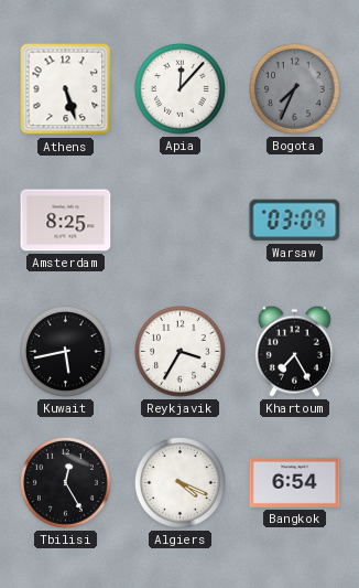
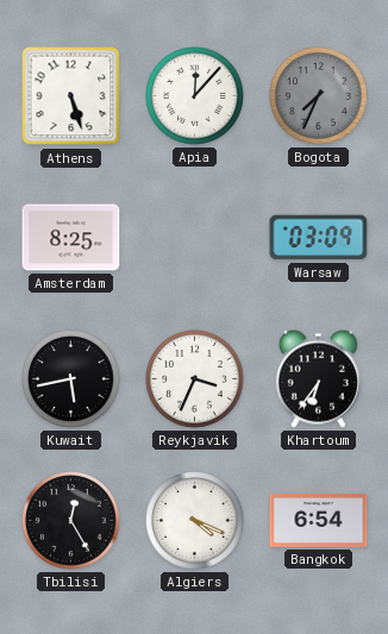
Reykjavik: 3:35 -> 3:34
Khartoum: 7:25 -> 6:36
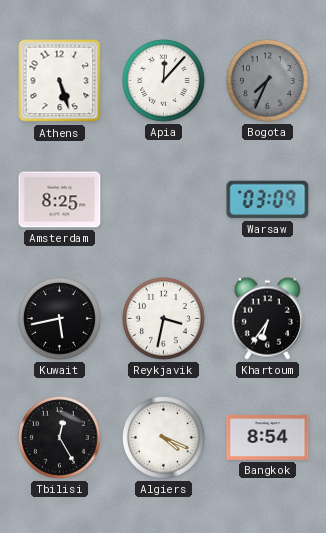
Reykjavik: 3:34 -> 3:32
Bangkok: 6:54 -> 8:54
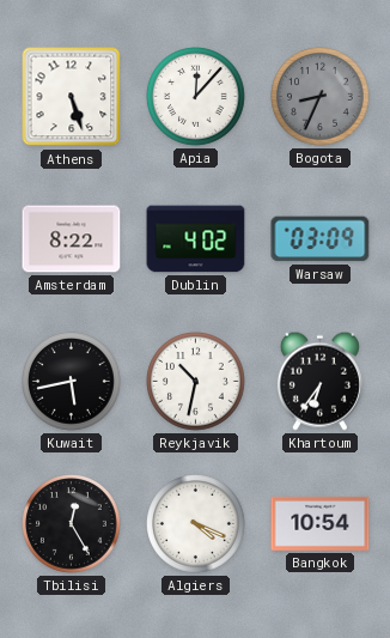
Bogota: 7:34 -> 8:34
Amsterdam: 8:25 -> 8:22
Dublin: none -> 4:02
Reykjavik: 3:32 -> 10:32
Bangkok: 8:54 -> 10:54
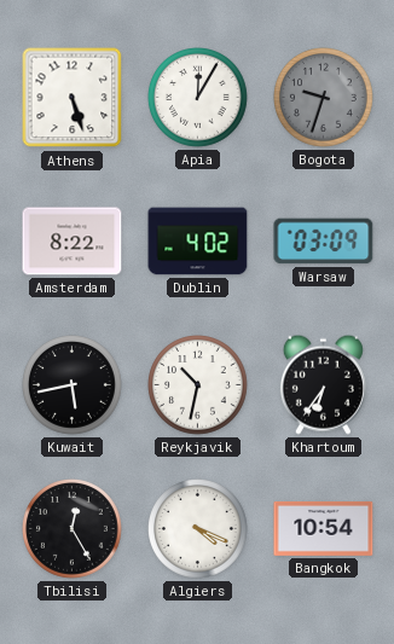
Apia: 12:07 -> 12:05
Bogota: 8:34 -> 9:33
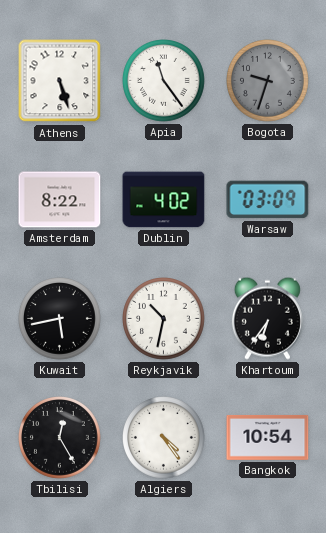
Apia: 12:05 -> 11:24
Algiers: 4:19 -> 4:24
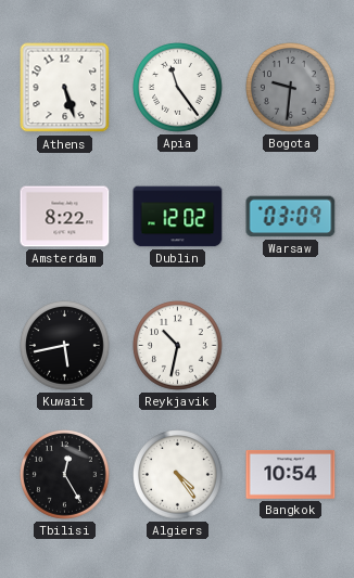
Bogota: 9:33 -> 9:31
Dublin: 4:02 -> 12:02
Khartoum: 6:36 -> none
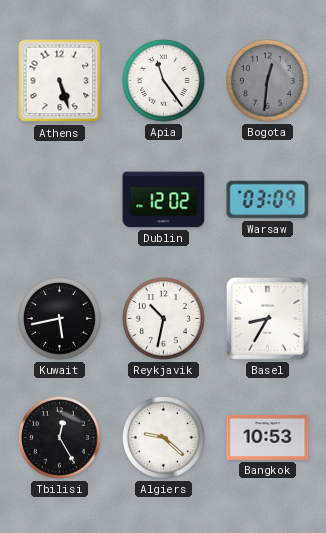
Bogota: 9:31 -> 12:31
Amsterdam: 8:22 -> none
Basel: none -> 8:35
Algiers: 4:24 -> 9:22
Bangkok: 10:54 -> 10:53
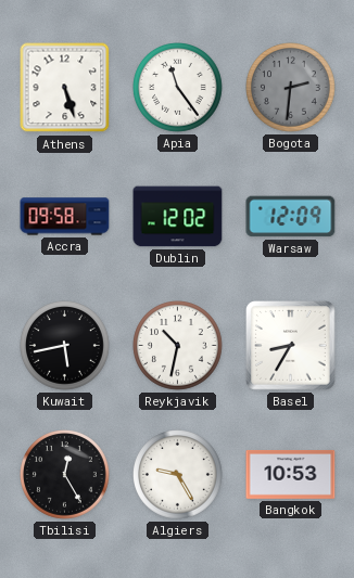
Bogota: 12:31 -> 2:31
Accra: none -> 09:58
Warsaw: 03:09 -> 12:09
Algiers: 9:22 -> 9:25
